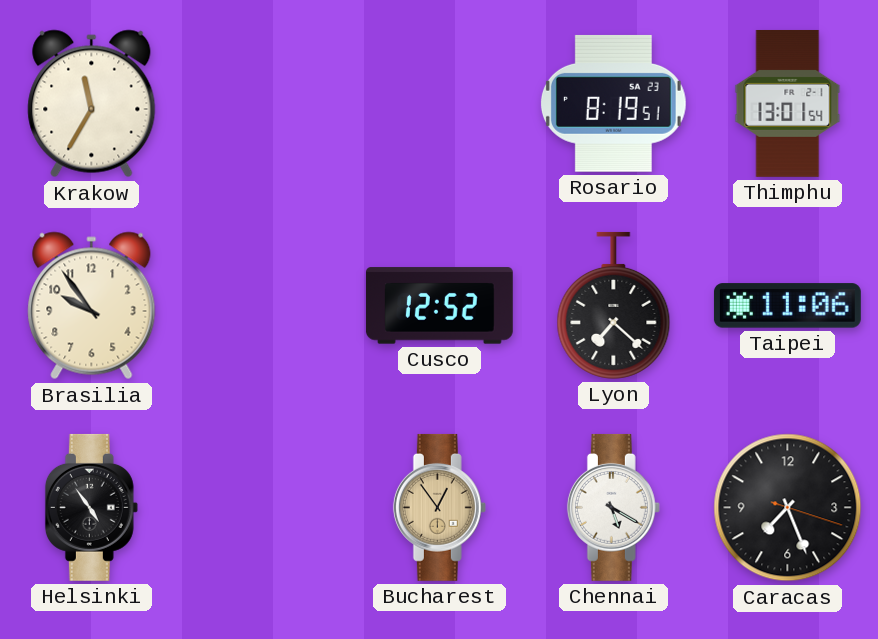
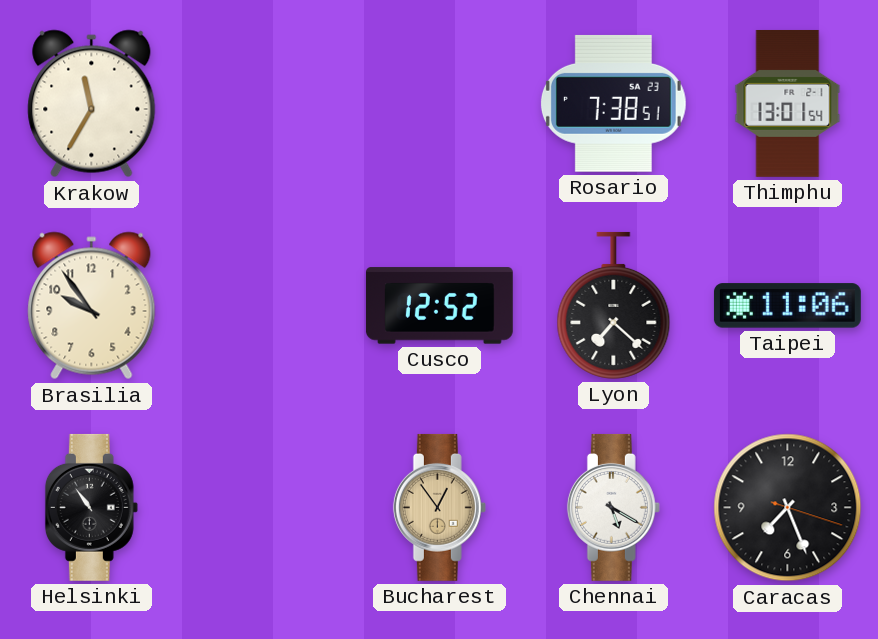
Rosario: 8:19 -> 7:38
Helsinki: 4:54 -> 10:54
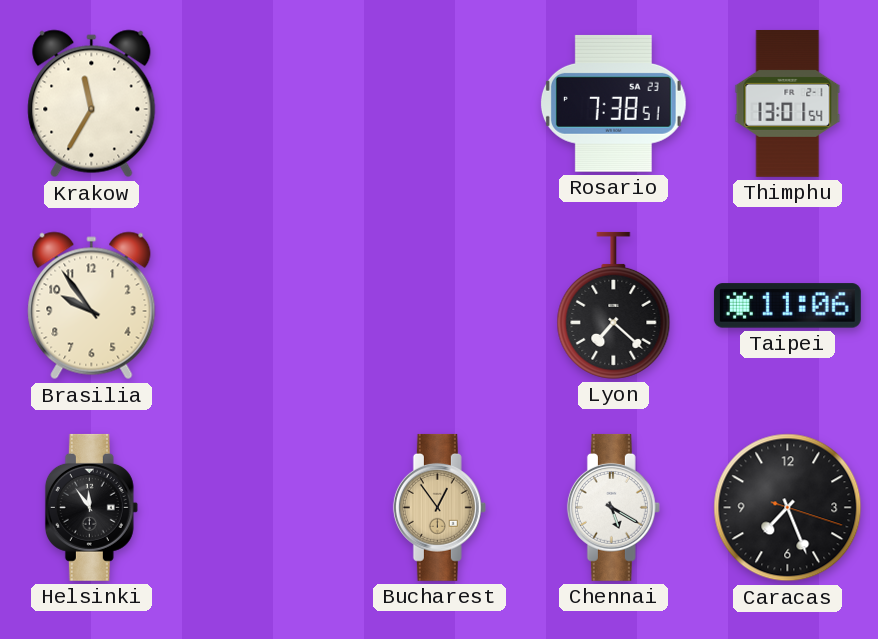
Cusco: 12:52 -> none
Helsinki: 10:54 -> 11:54
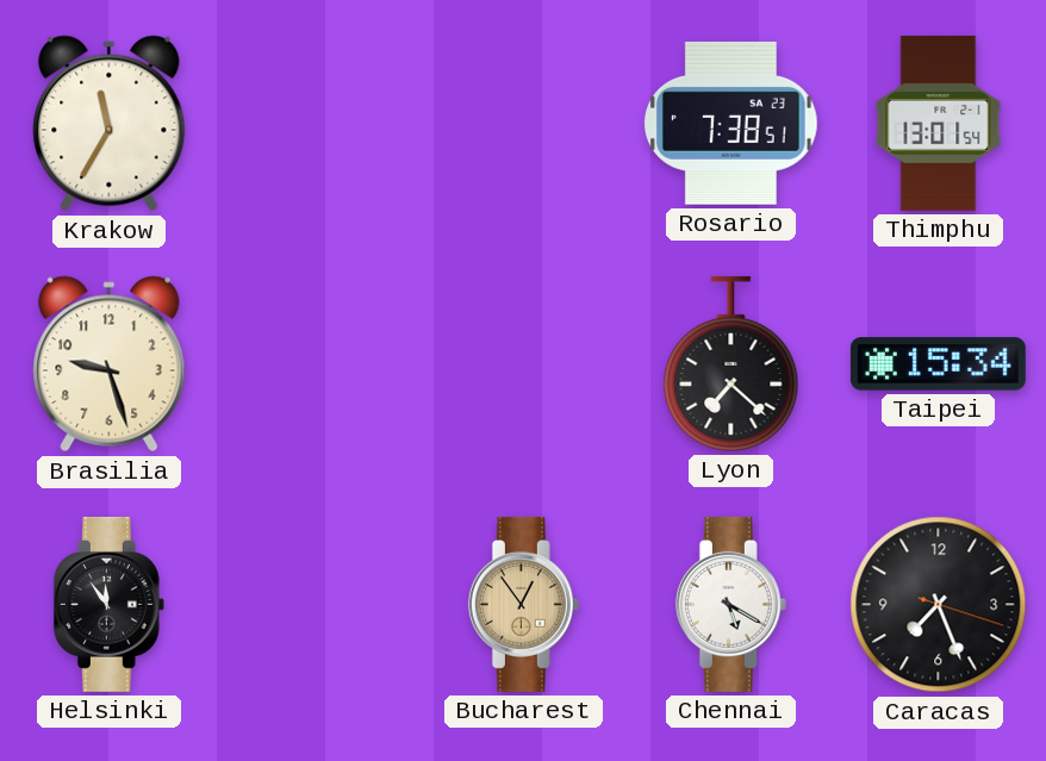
Brasilia: 9:54 -> 9:27
Taipei: 11:06 -> 15:34
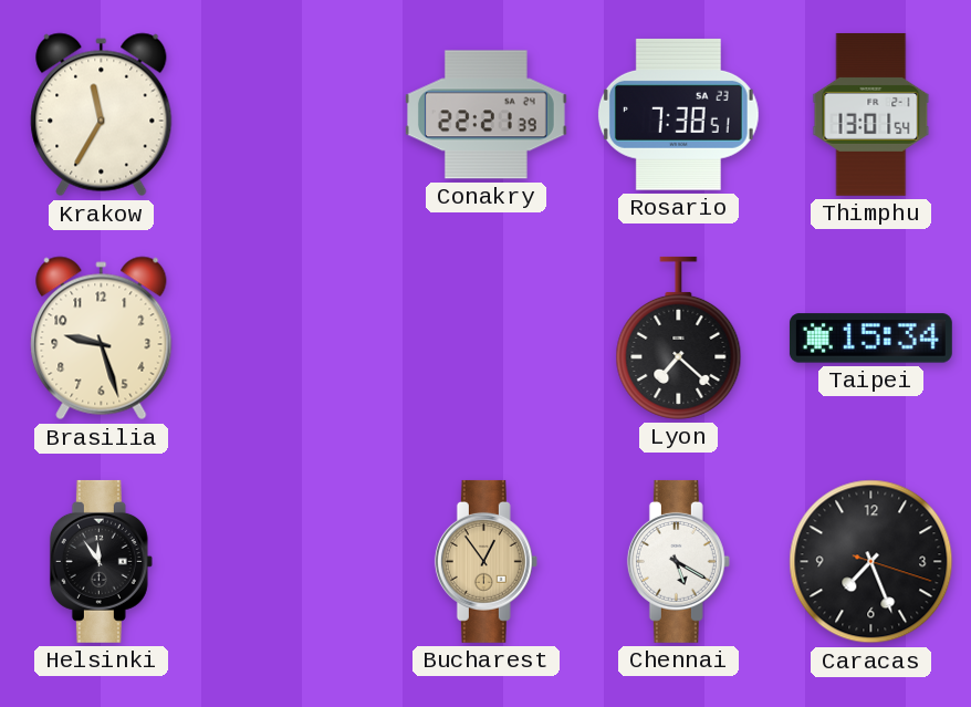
Conakry: none -> 22:21
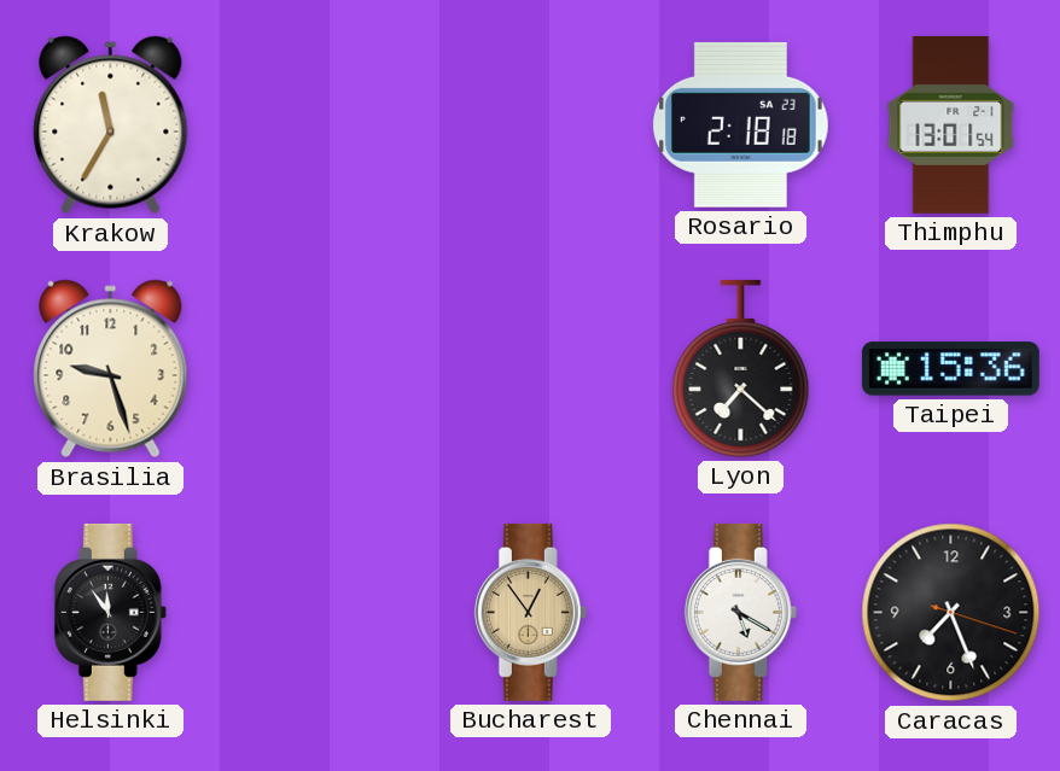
Conakry: 22:21 -> none
Rosario: 7:38 -> 2:18
Taipei: 15:34 -> 15:36
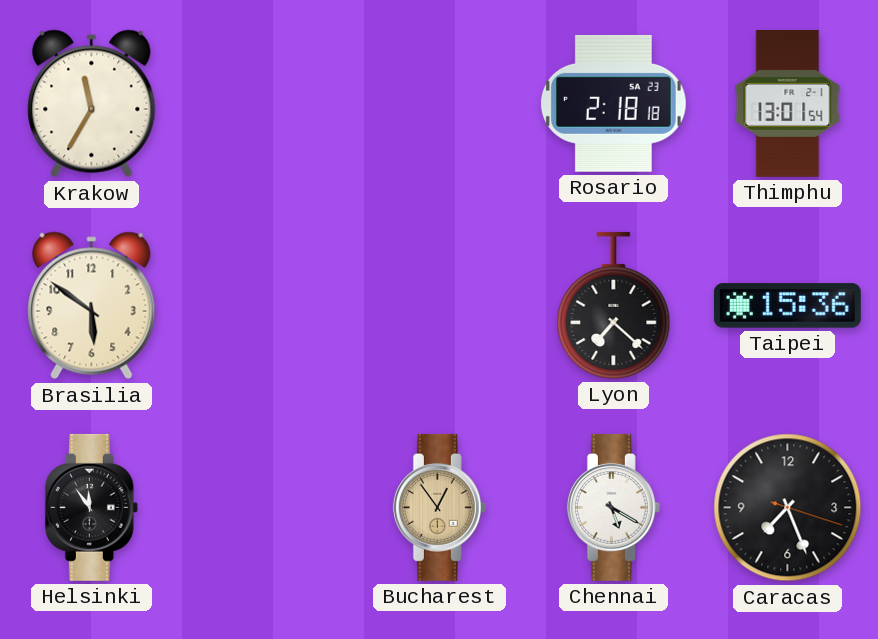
Brasilia: 9:27 -> 5:51
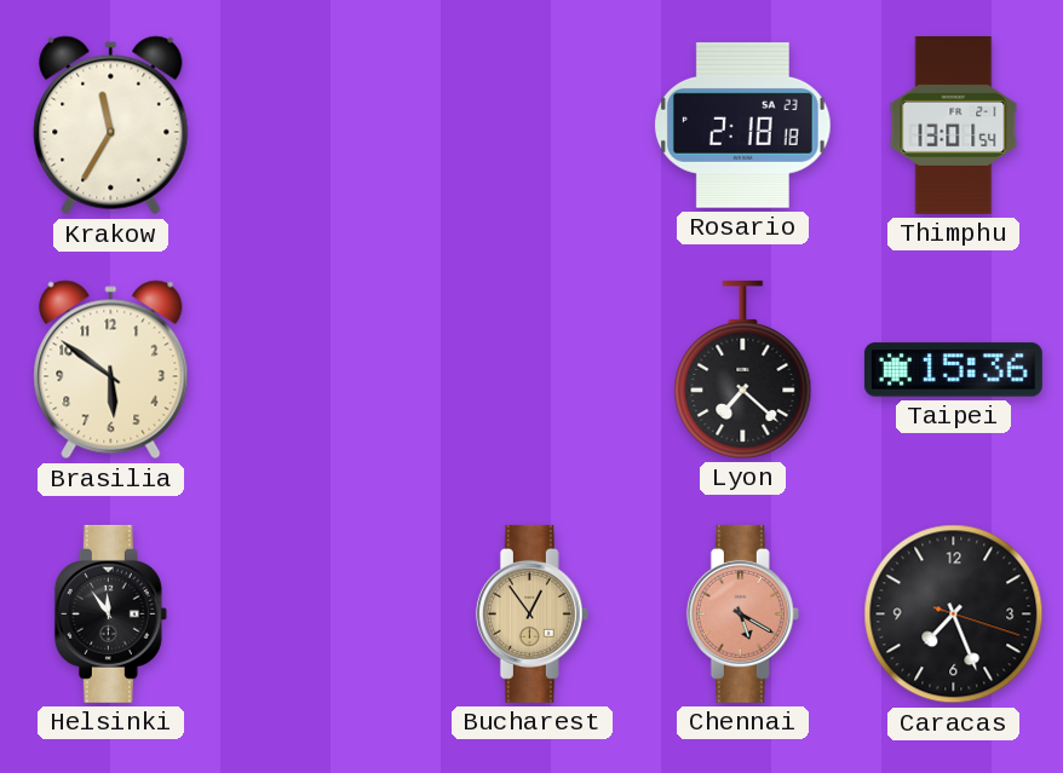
Chennai dial: white -> salmon
